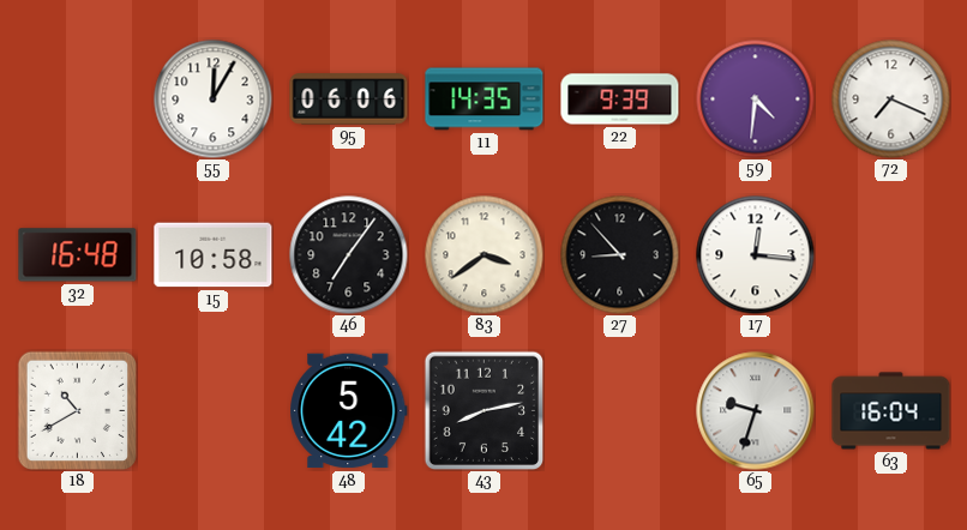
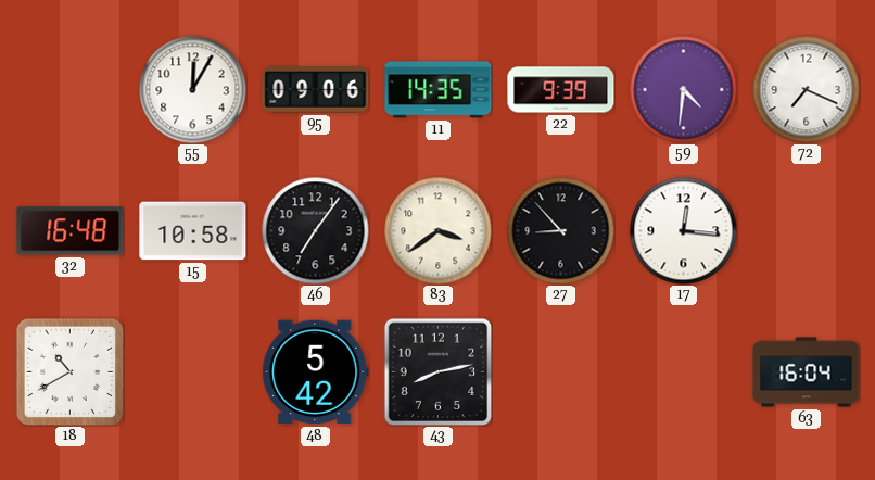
95: 06:06 -> 09:06
65: 9:33 -> none
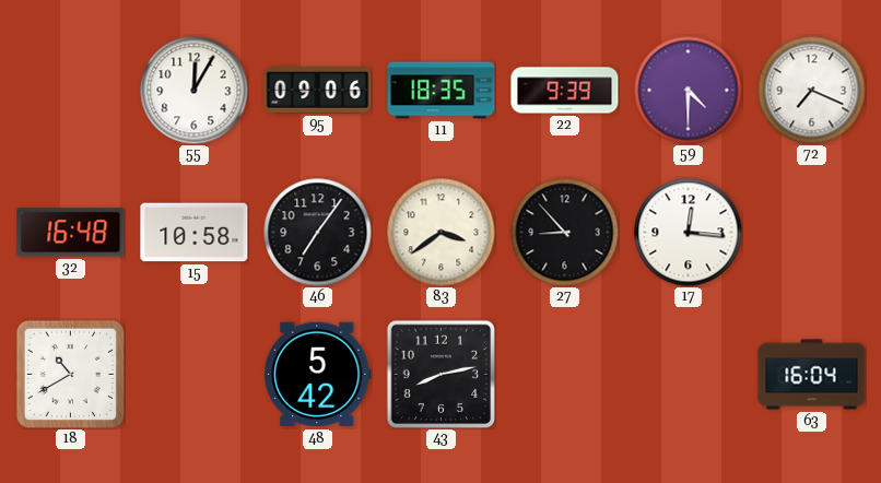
11: 14:35 -> 18:35
59: 4:31 -> 4:30
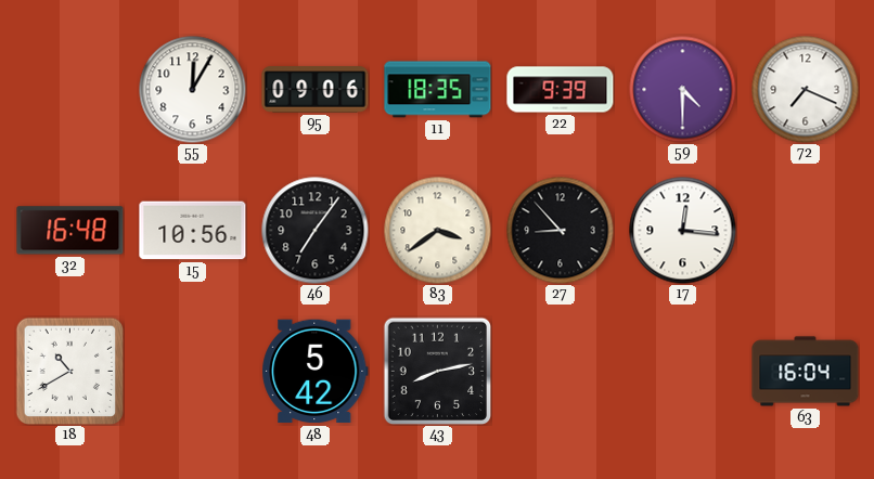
15: 10:58 -> 10:56
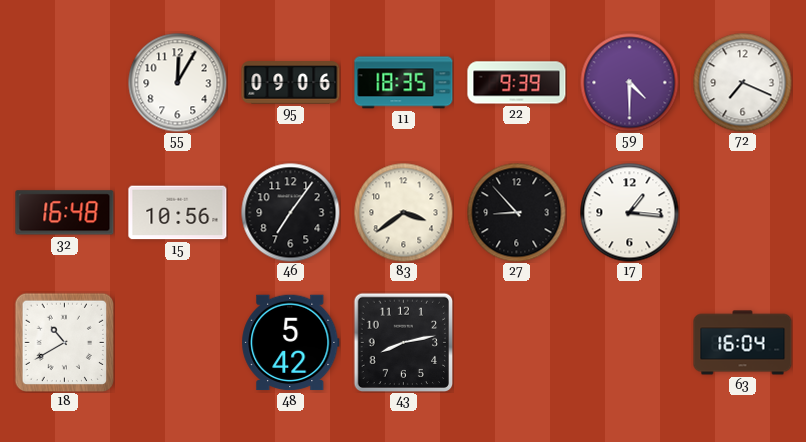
17: 12:16 -> 1:16
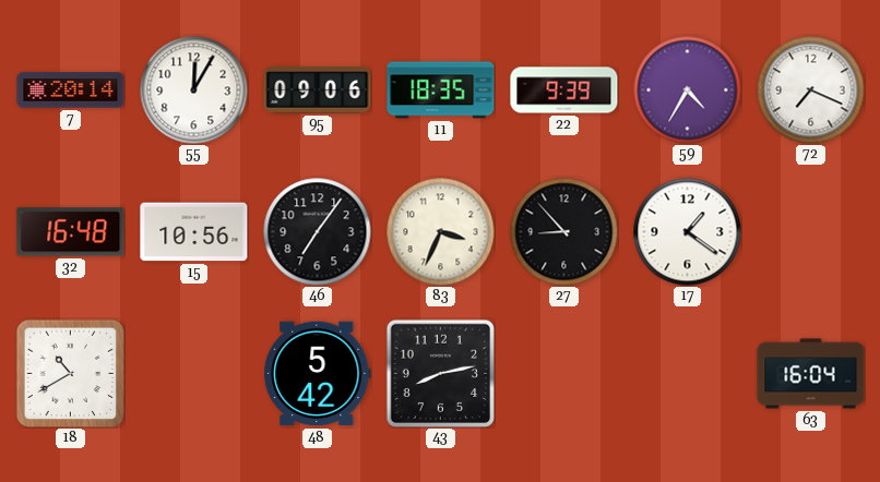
7: none -> 20:14
59: 4:30 -> 4:35
83: 3:39 -> 3:34
17: 1:16 -> 1:21
